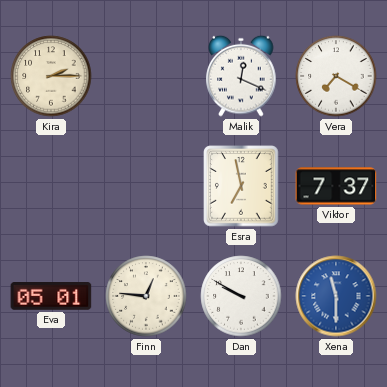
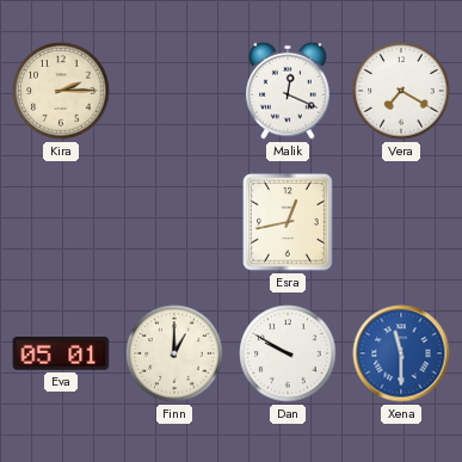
Esra: 6:58 -> 12:43
Viktor: 7:37 -> none
Finn: 12:46 -> 1:00
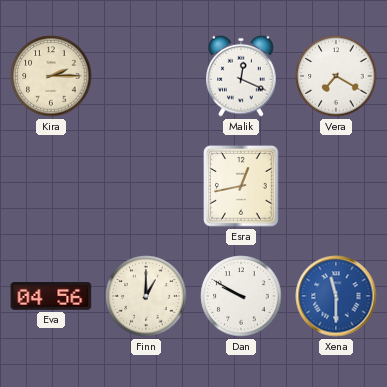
Eva: 05:01 -> 04:56
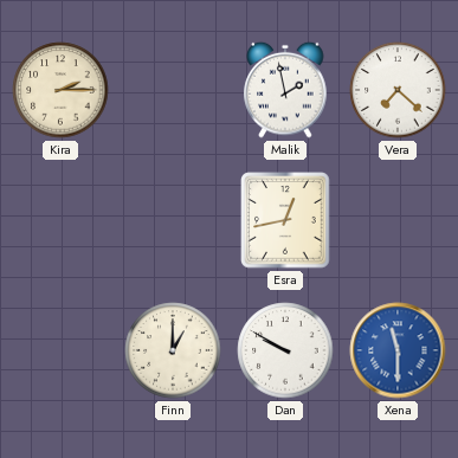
Malik: 12:19 -> 1:58
Vera: 7:20 -> 7:22
Eva: 04:56 -> none
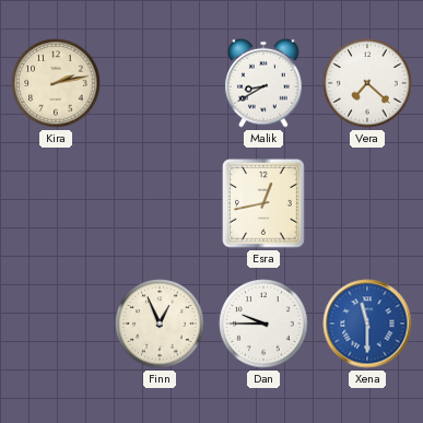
Kira: 2:15 -> 2:13
Malik: 1:58 -> 8:40
Finn: 1:00 -> 12:56
Dan: 9:50 -> 9:45
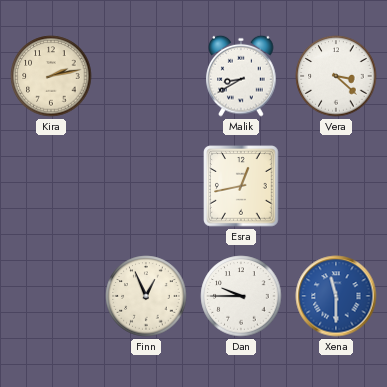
Vera: 7:22 -> 3:22
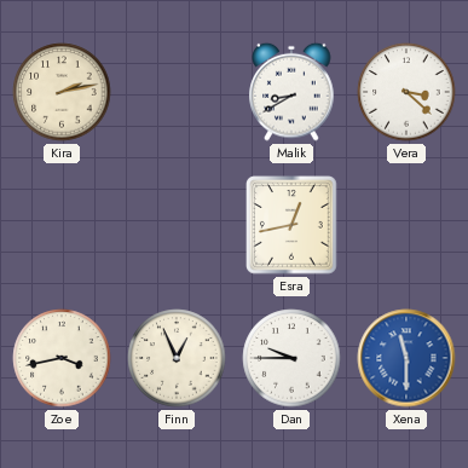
Zoe: none -> 3:43
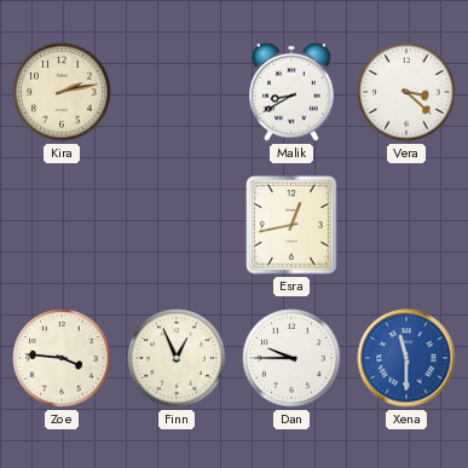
Zoe: 3:43 -> 3:46
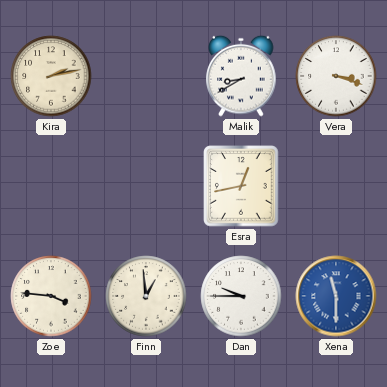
Vera: 3:22 -> 3:18
Finn: 12:56 -> 12:59
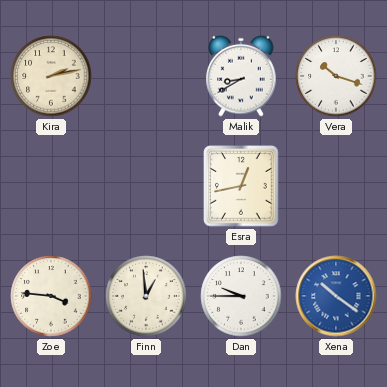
Vera: 3:18 -> 10:18
Xena: 11:30 -> 10:21
